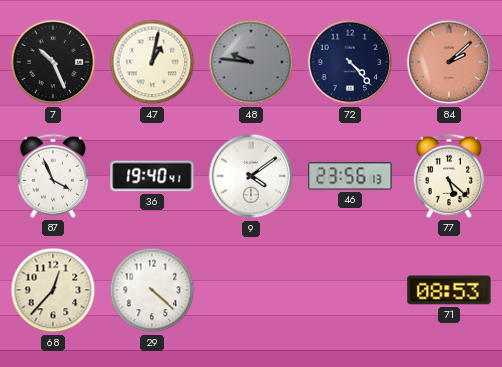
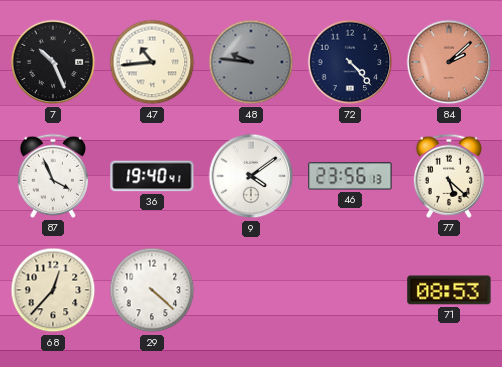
47: 1:02 -> 10:44
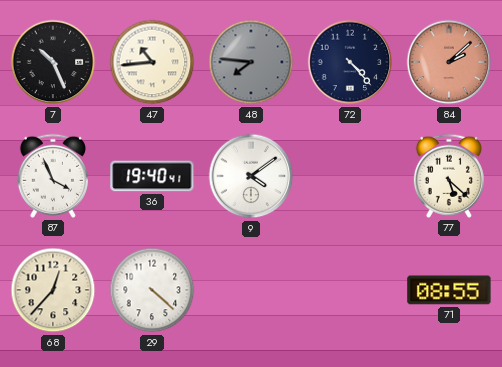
48: 9:46 -> 7:46
46: 23:56 -> none
71: 08:53 -> 08:55
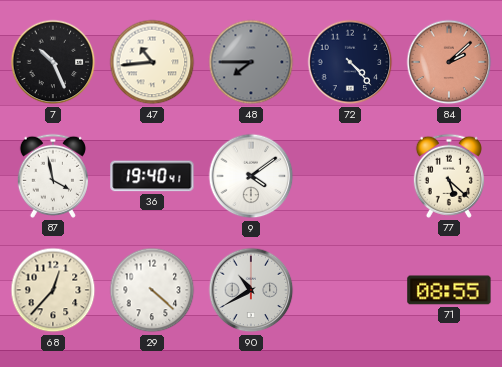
48: 7:46 -> 7:45
87: 3:56 -> 3:58
90: none -> 10:40
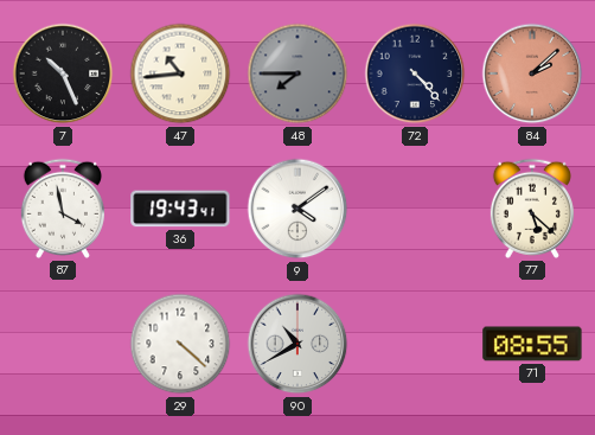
36: 19:40 -> 19:43
68: 12:37 -> none
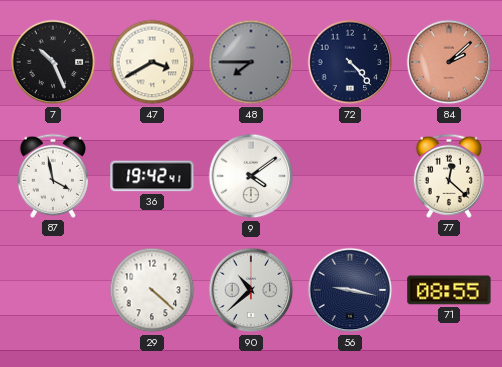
47: 10:44 -> 3:40
36: 19:43 -> 19:42
77: 5:22 -> 12:22
90: 10:40 -> 10:38
56: none -> 9:17
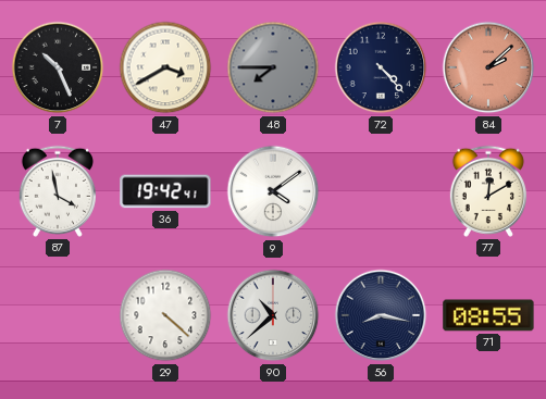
77: 12:22 -> 12:10
56: 9:17 -> 8:17
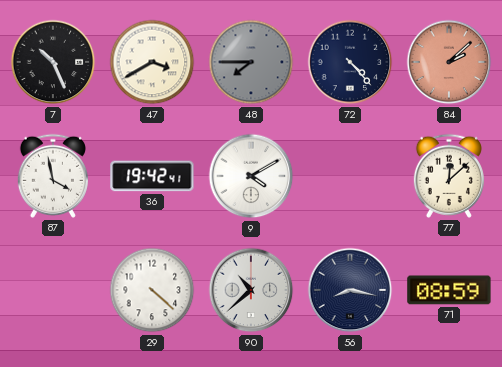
9: 4:09 -> 4:10
77: 12:10 -> 12:08
71: 08:55 -> 08:59
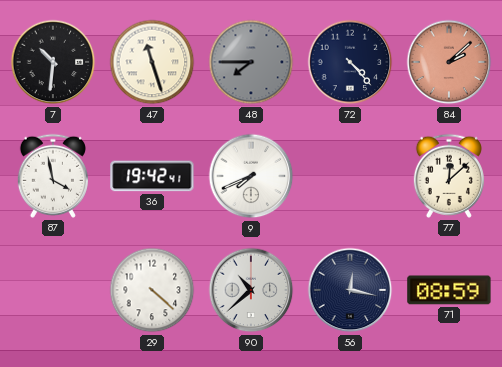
7: 10:26 -> 10:31
47: 3:40 -> 11:27
9: 4:10 -> 7:41
56: 8:17 -> 12:17
